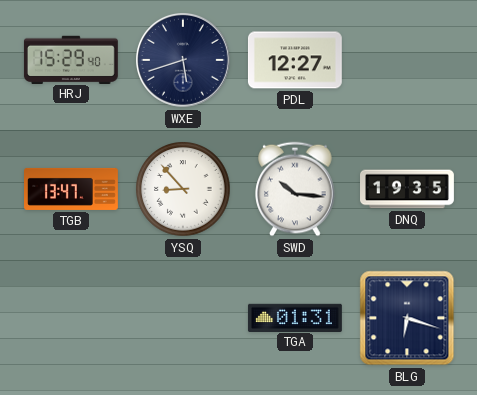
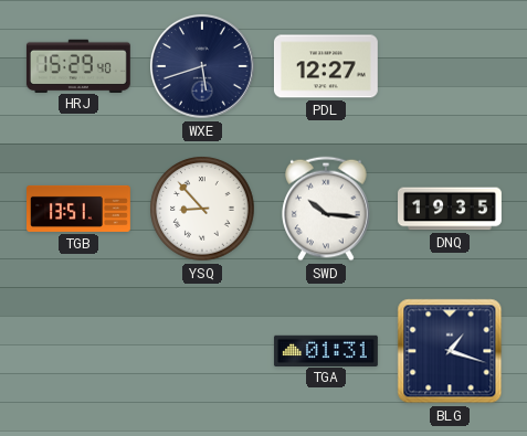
TGB: 13:47 -> 13:51
BLG: 6:18 -> 1:18
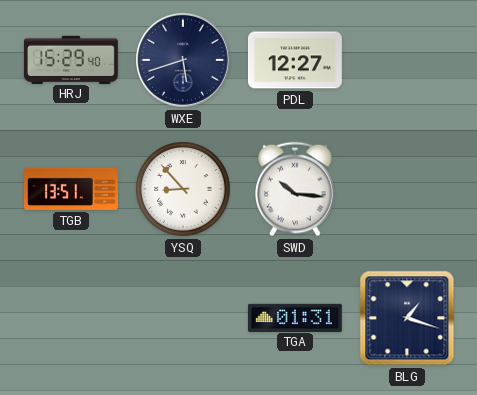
DNQ: 19:35 -> none
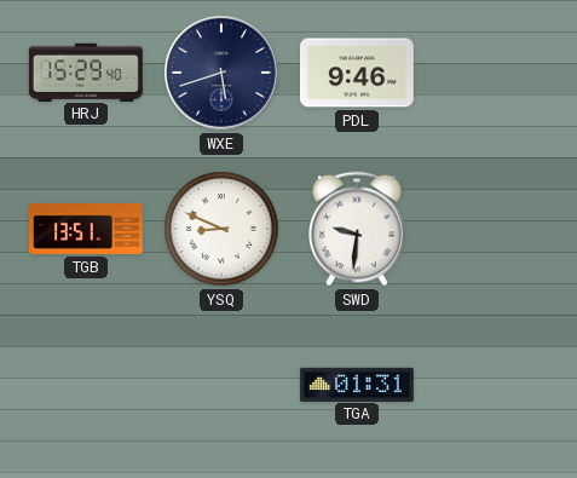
PDL: 12:27 -> 9:46
YSQ: 8:53 -> 8:49
SWD: 10:16 -> 9:31
BLG: 1:18 -> none
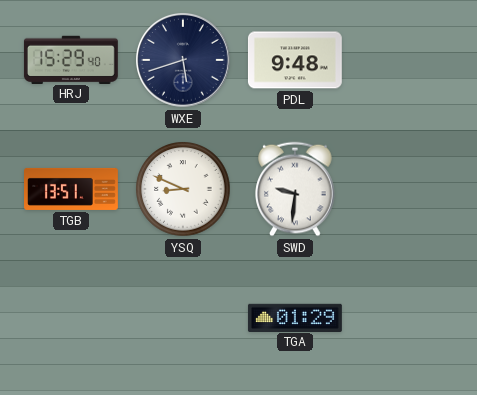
PDL: 9:46 -> 9:48
TGA: 01:31 -> 01:29
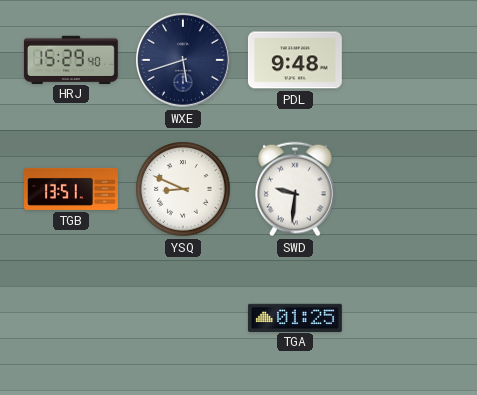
TGA: 01:29 -> 01:25
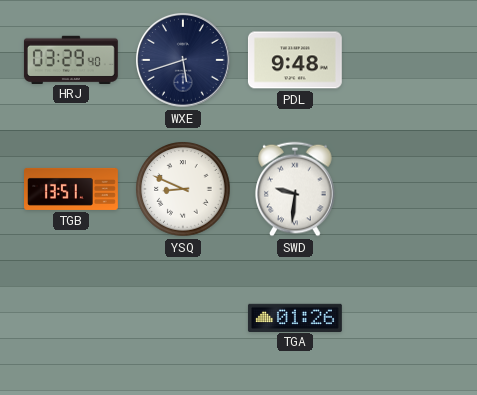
HRJ: 15:29 -> 03:29
TGA: 01:25 -> 01:26
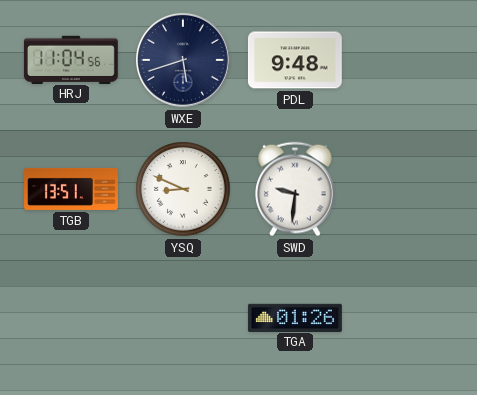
HRJ: 03:29 -> 11:04
